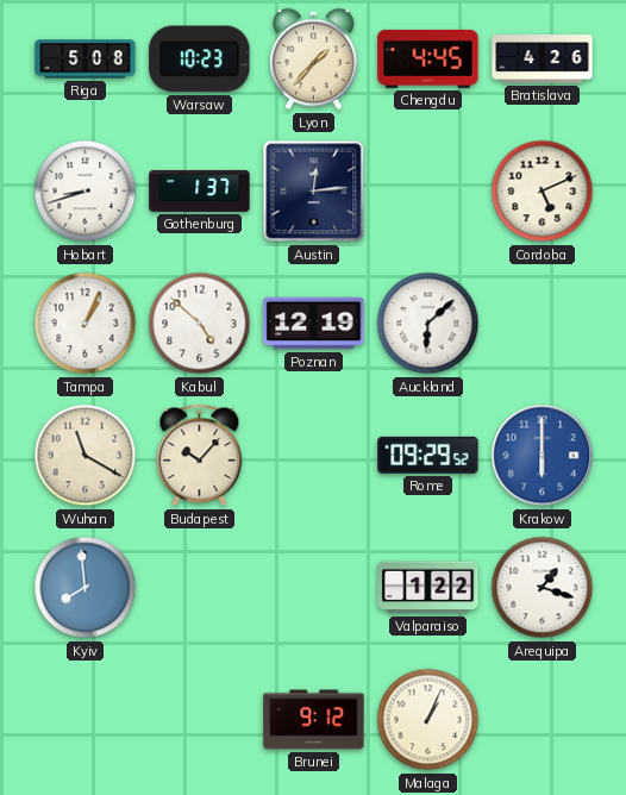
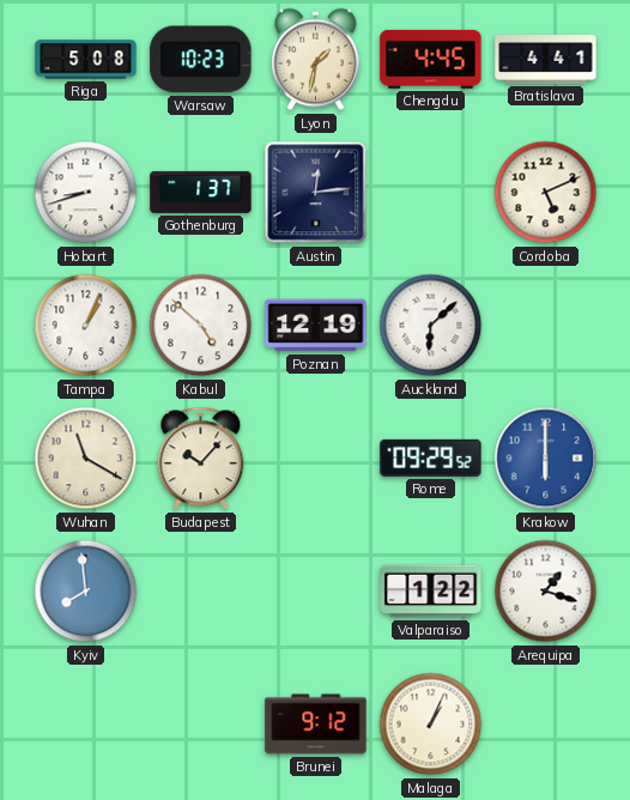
Lyon: 1:37 -> 1:32
Bratislava: 4:26 -> 4:41
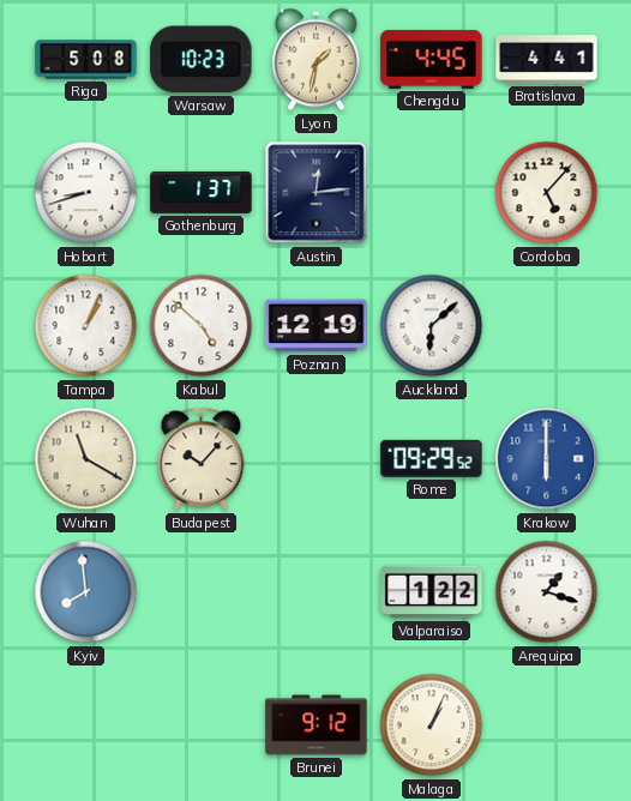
Cordoba: 5:11 -> 5:07
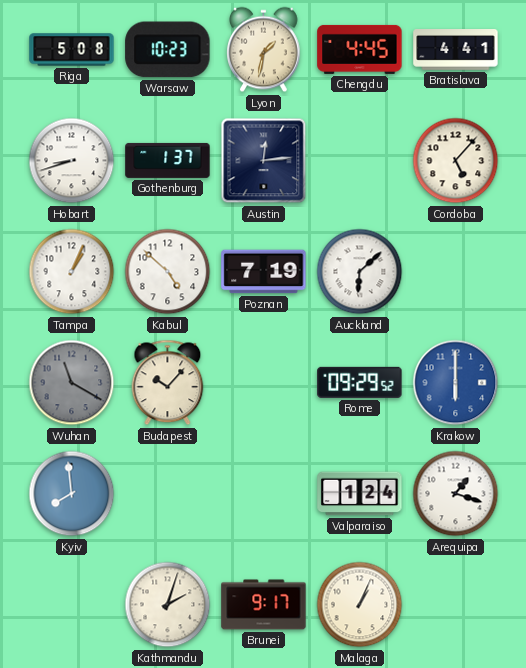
Poznan: 12:19 -> 7:19
Wuhan dial: cream -> grey
Valparaiso: 1:22 -> 1:24
Kathmandu: none -> 2:03
Brunei: 9:12 -> 9:17
